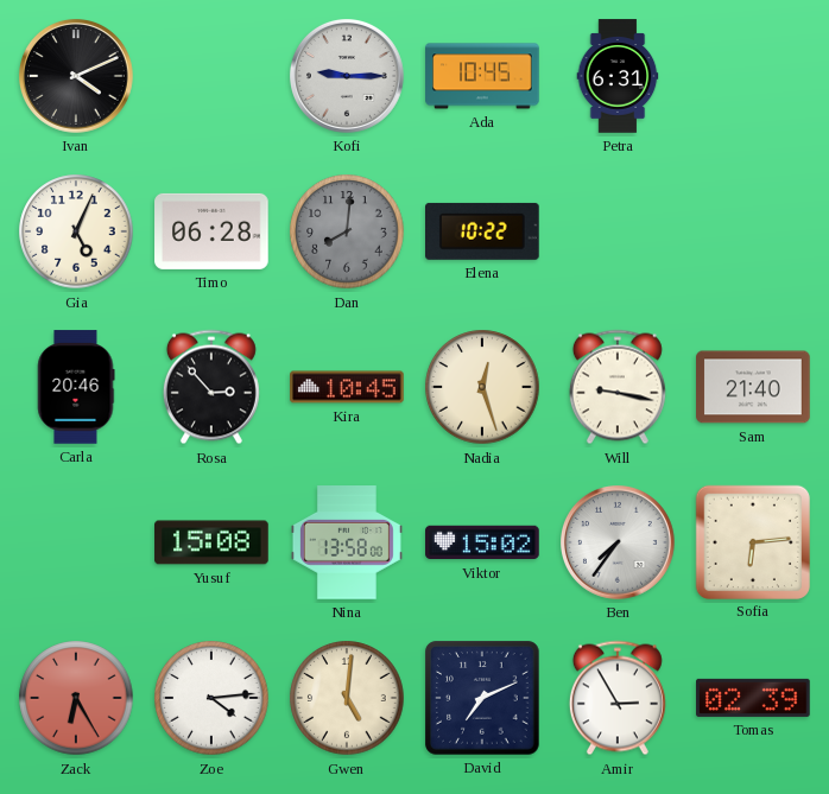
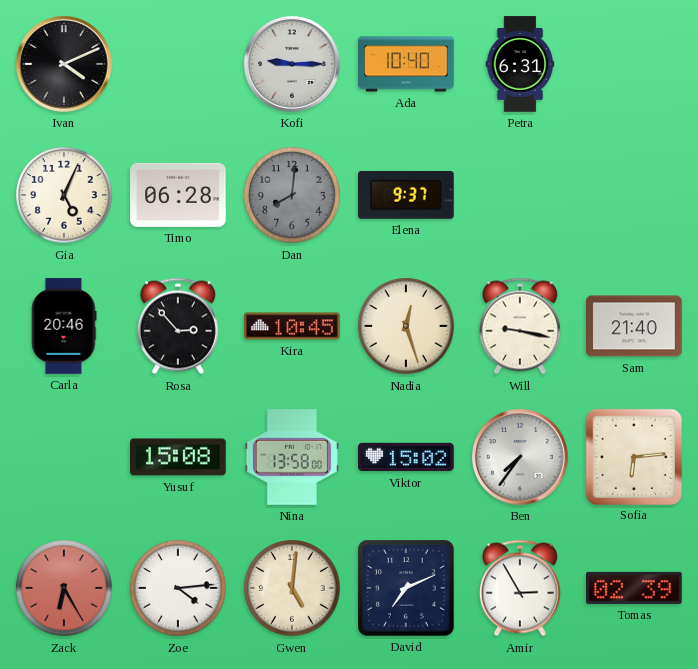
Ada: 10:45 -> 10:40
Elena: 10:22 -> 9:37
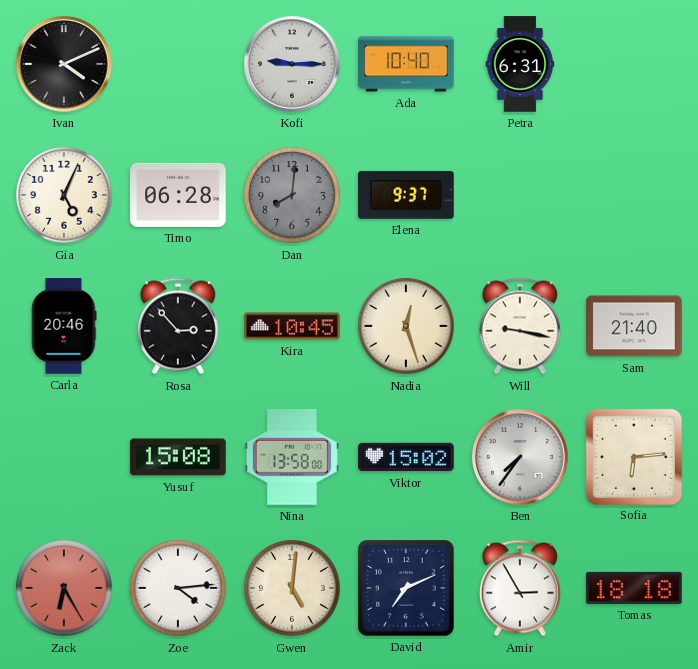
Tomas: 02:39 -> 18:18
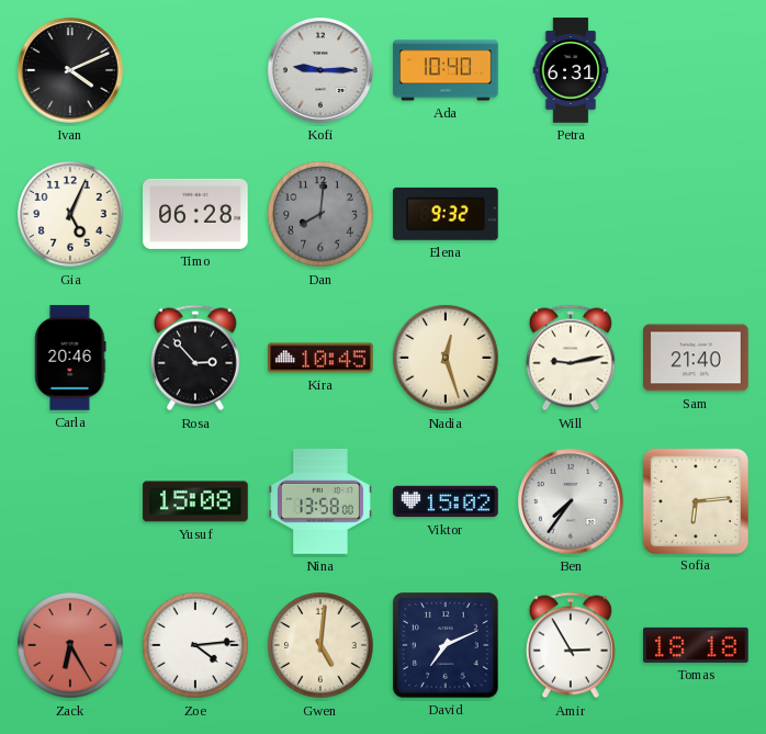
Elena: 9:37 -> 9:32
Will: 9:17 -> 9:13
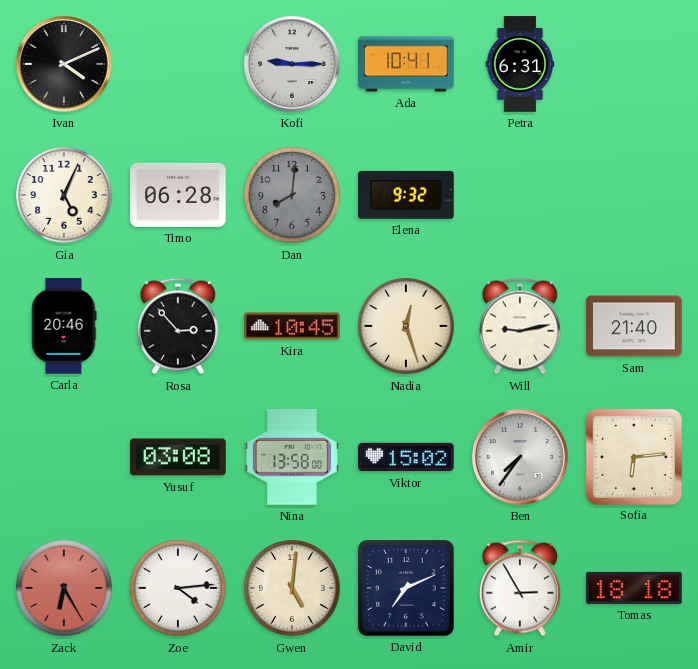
Ada: 10:40 -> 10:41
Yusuf: 15:08 -> 03:08
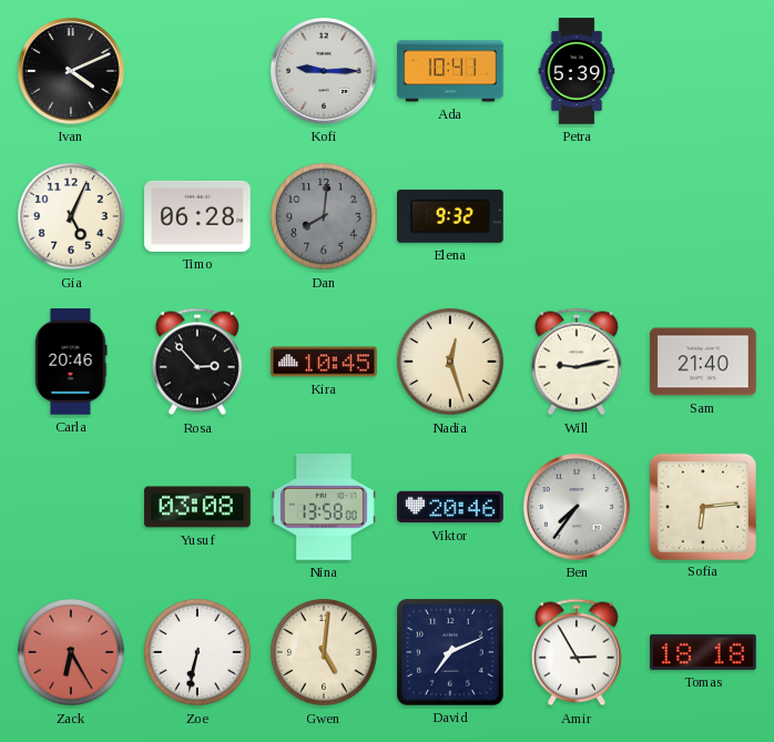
Petra: 6:31 -> 5:39
Viktor: 15:02 -> 20:46
Zoe: 4:14 -> 6:32
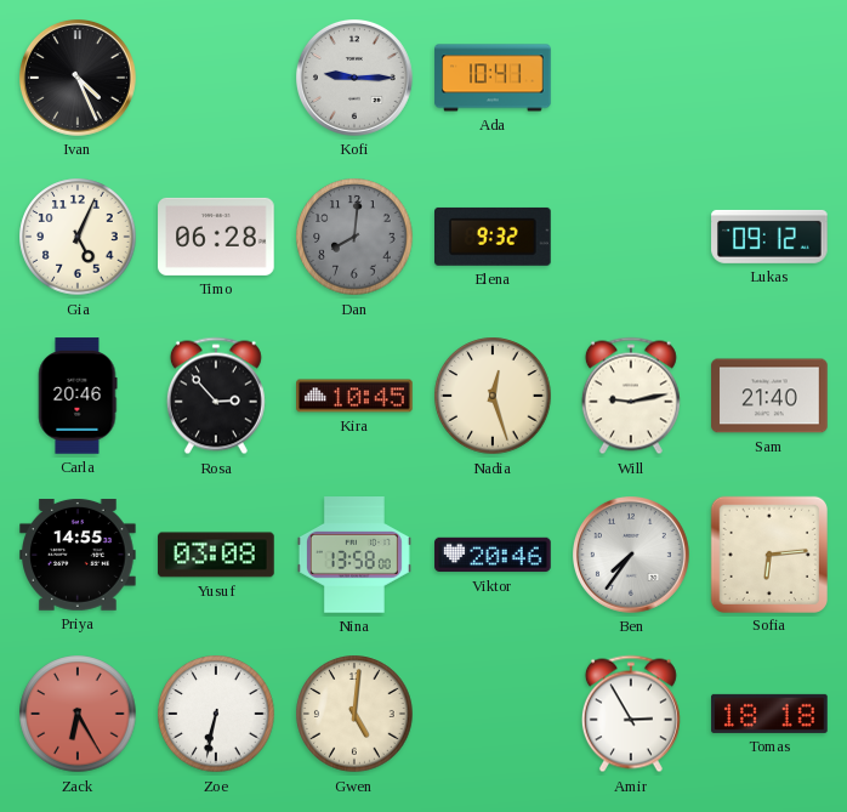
Ivan: 4:11 -> 4:26
Petra: 5:39 -> none
Lukas: none -> 09:12
Priya: none -> 14:55
David: 7:11 -> none
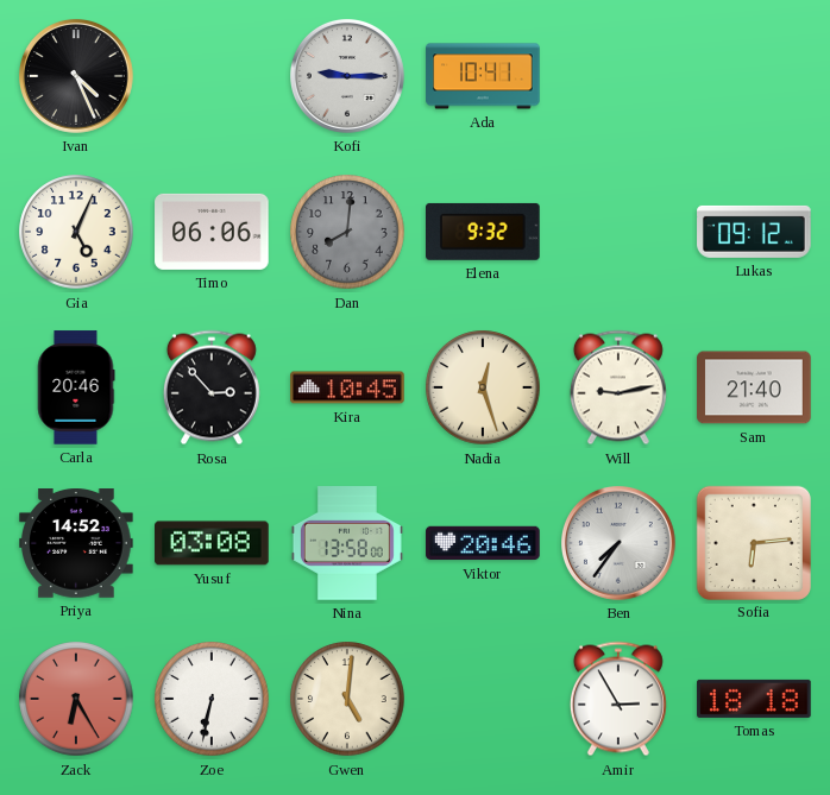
Timo: 06:28 -> 06:06
Priya: 14:55 -> 14:52
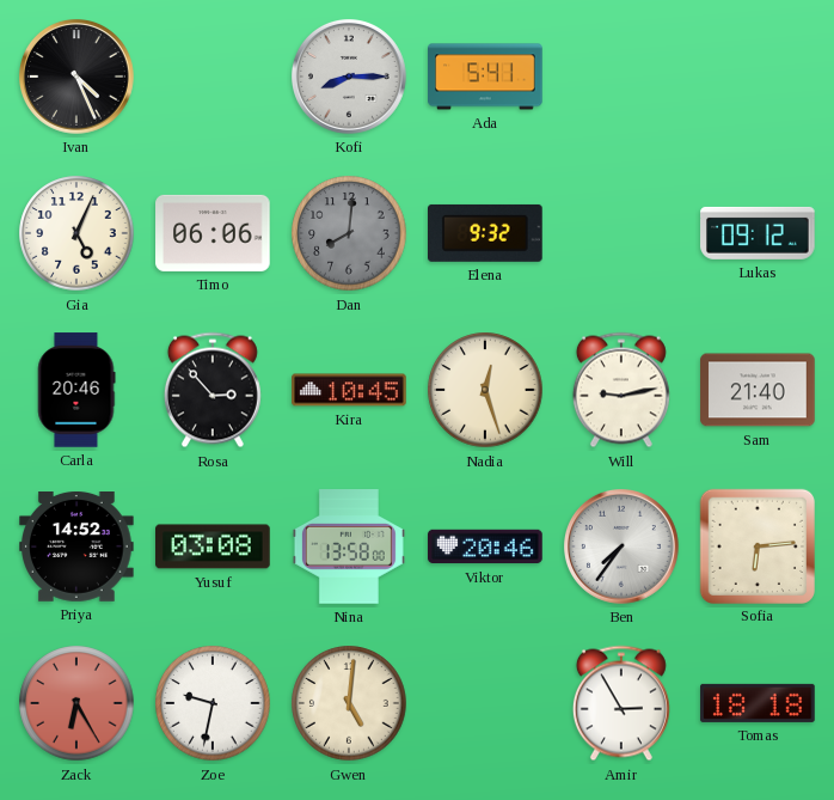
Kofi: 9:15 -> 8:15
Ada: 10:41 -> 5:41
Zoe: 6:32 -> 9:32
